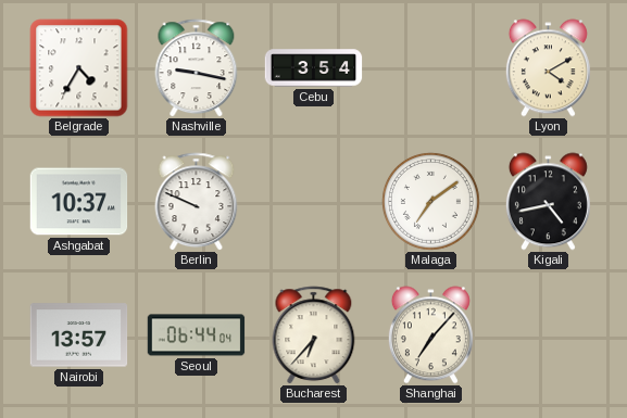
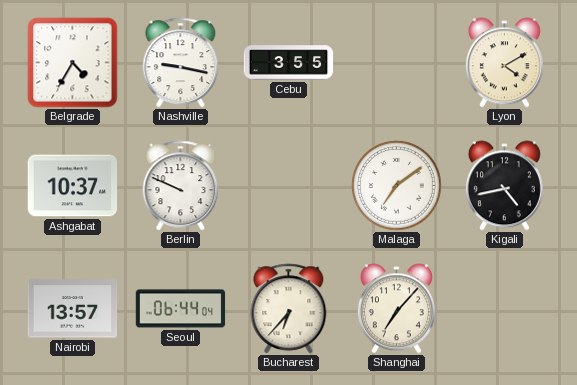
Cebu: 3:54 -> 3:55
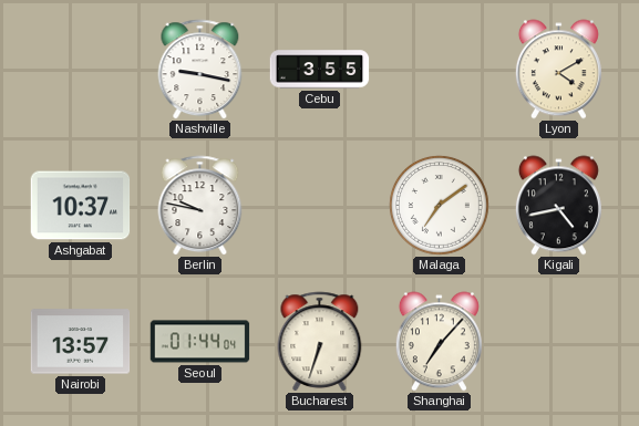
Belgrade: 4:35 -> none
Berlin: 9:49 -> 9:47
Seoul: 06:44 -> 01:44
Bucharest: 6:37 -> 6:33
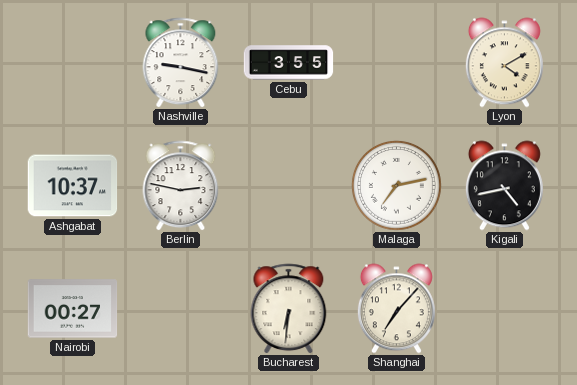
Berlin: 9:47 -> 2:47
Malaga: 7:09 -> 7:13
Nairobi: 13:57 -> 00:27
Seoul: 01:44 -> none
Bucharest: 6:33 -> 6:31
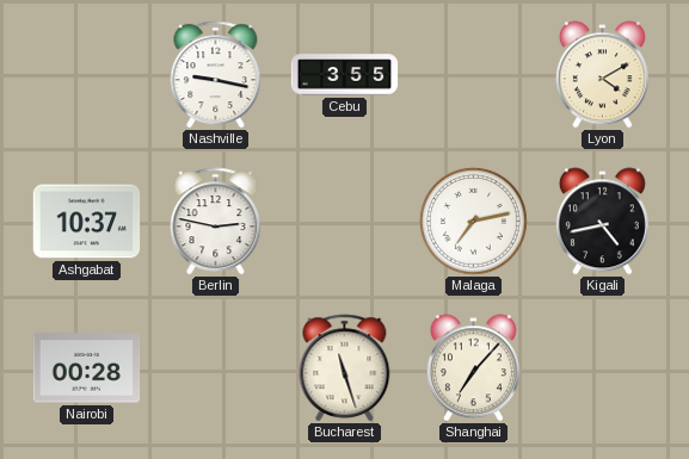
Nairobi: 00:27 -> 00:28
Bucharest: 6:31 -> 11:27
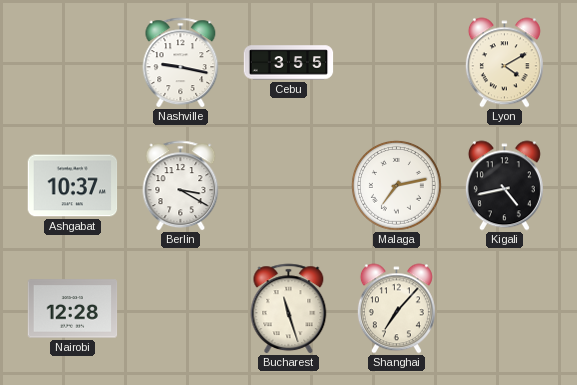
Berlin: 2:47 -> 3:20
Nairobi: 00:28 -> 12:28
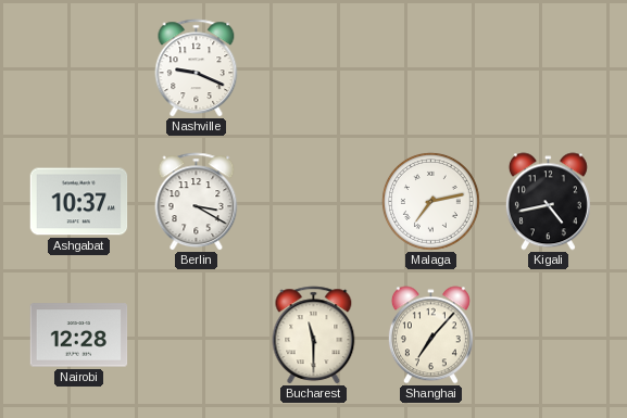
Nashville: 9:17 -> 9:19
Cebu: 3:55 -> none
Lyon: 4:10 -> none
Bucharest: 11:27 -> 11:30
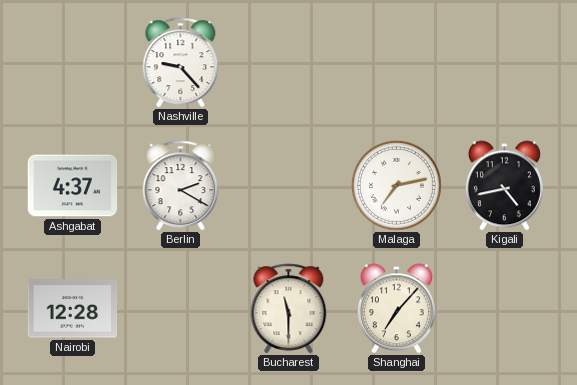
Nashville: 9:19 -> 9:23
Ashgabat: 10:37 -> 4:37
Berlin: 3:20 -> 2:20
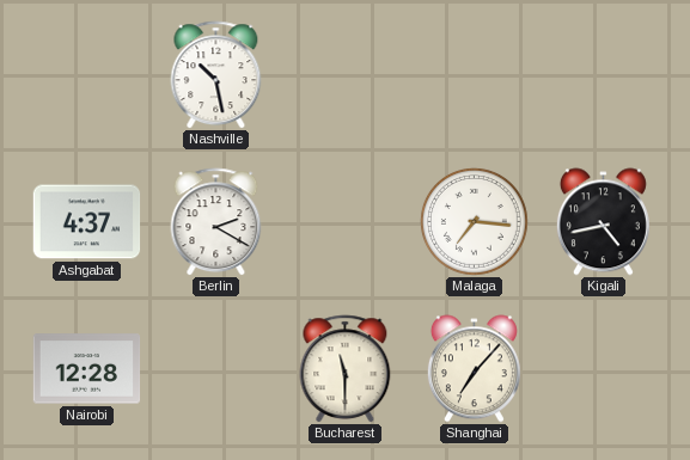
Nashville: 9:23 -> 10:28
Malaga: 7:13 -> 7:16
